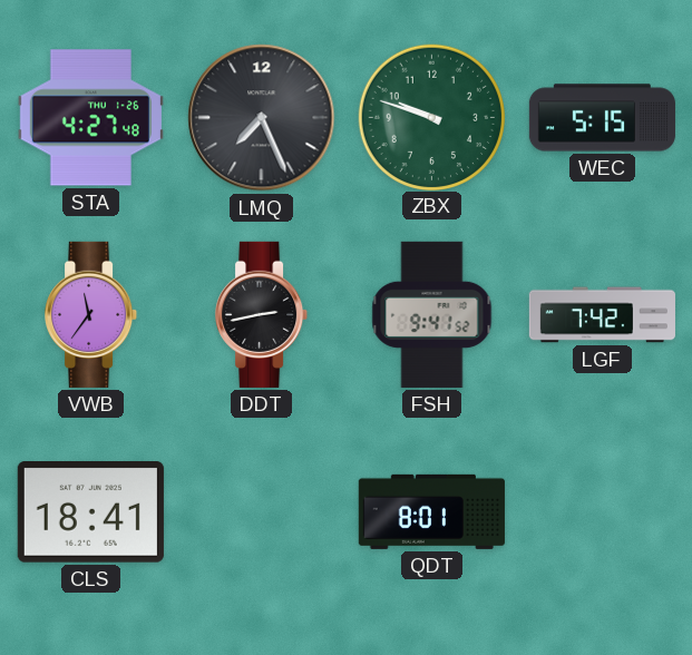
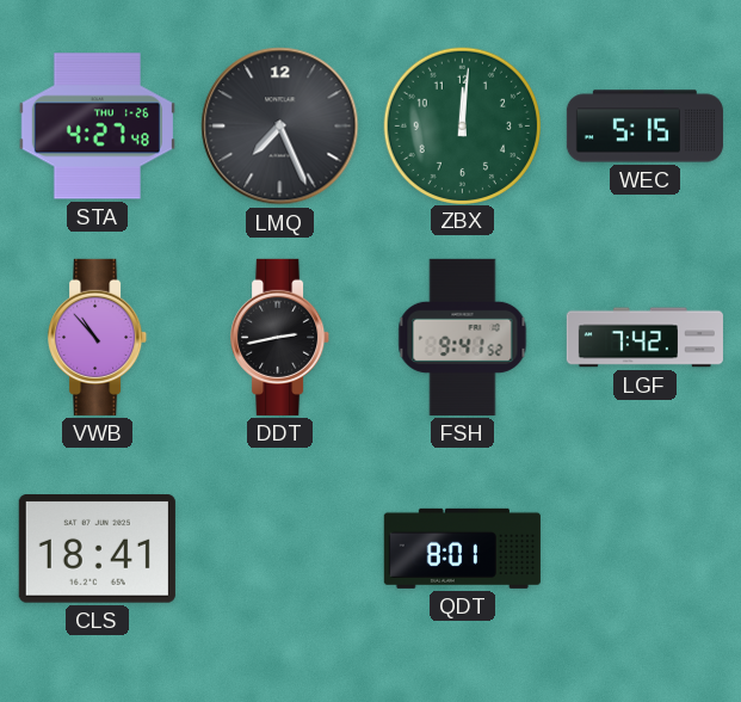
ZBX: 9:48 -> 12:01
VWB: 11:36 -> 10:53
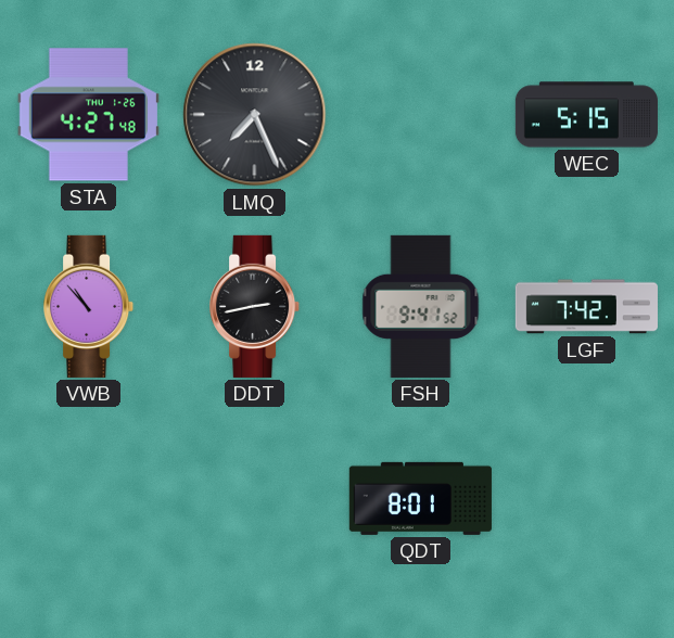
ZBX: 12:01 -> none
CLS: 18:41 -> none
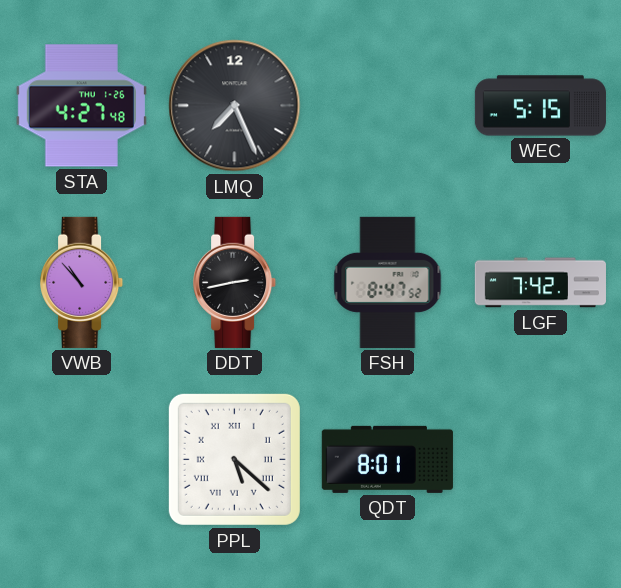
FSH: 9:41 -> 8:47
PPL: none -> 5:22
